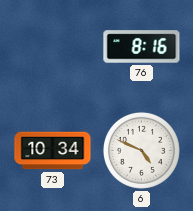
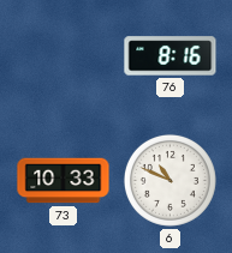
73: 10:34 -> 10:33
6: 4:49 -> 10:49
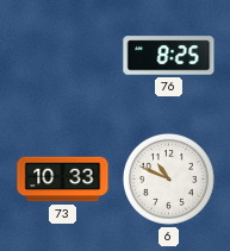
76: 8:16 -> 8:25
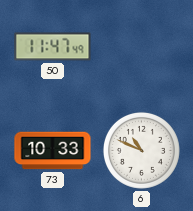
50: none -> 11:47
76: 8:25 -> none
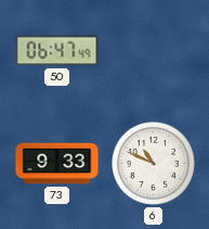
50: 11:47 -> 06:47
73: 10:33 -> 9:33
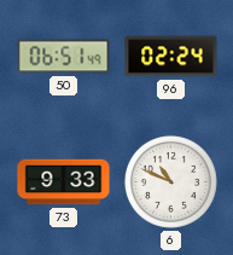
50: 06:47 -> 06:51
96: none -> 02:24
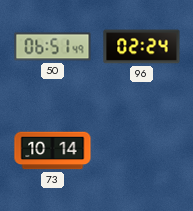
73: 9:33 -> 10:14
6: 10:49 -> none
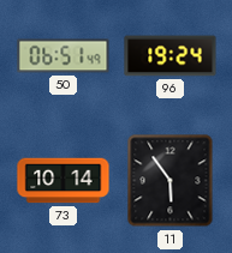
96: 02:24 -> 19:24
11: none -> 5:54
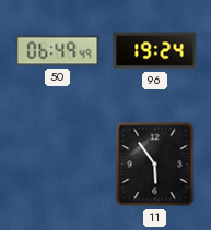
50: 06:51 -> 06:49
73: 10:14 -> none
